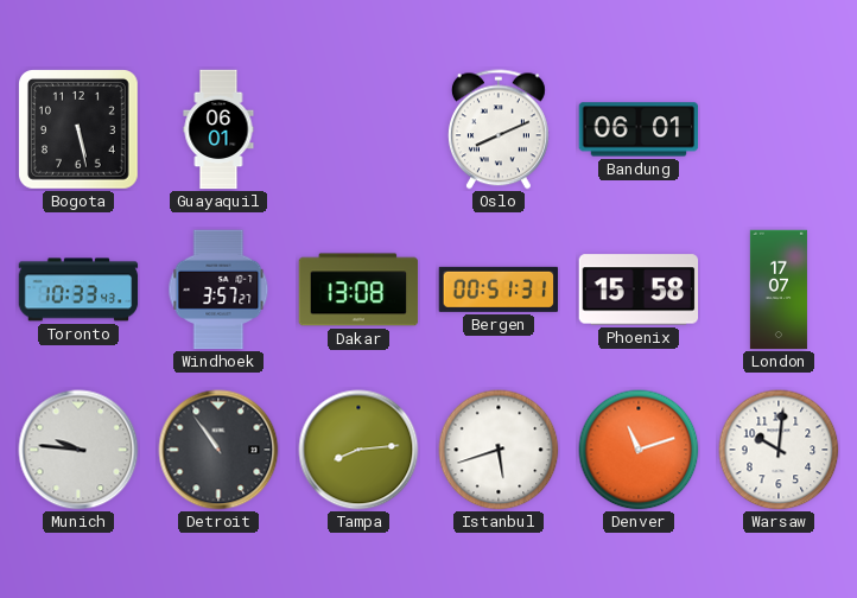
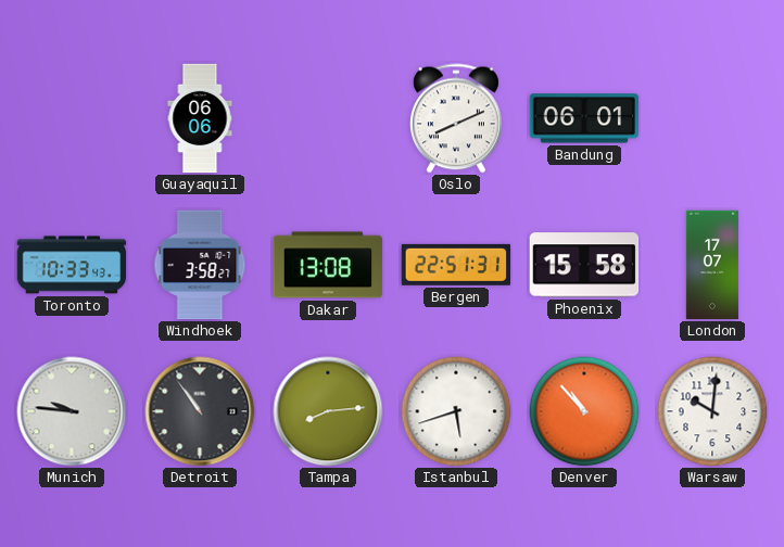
Bogota: 5:28 -> none
Guayaquil: 06:01 -> 06:06
Windhoek: 3:57 -> 3:58
Bergen: 00:51 -> 22:51
Denver: 11:12 -> 10:53
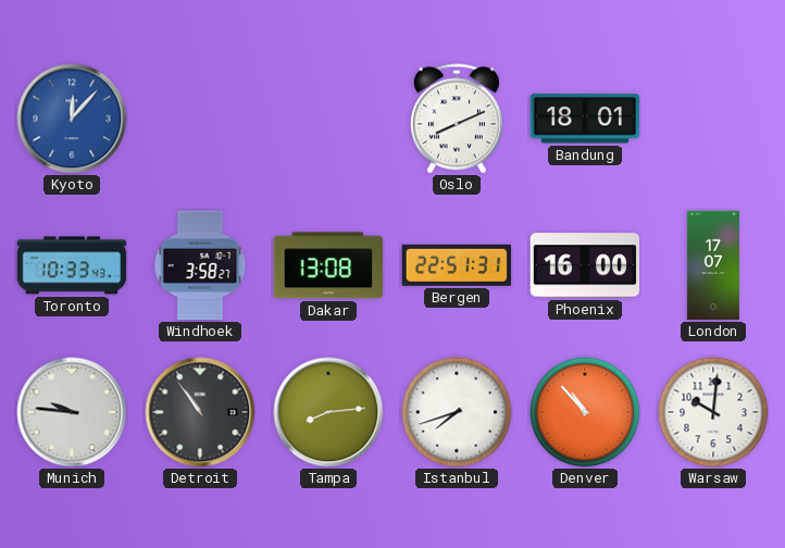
Kyoto: none -> 12:07
Guayaquil: 06:06 -> none
Bandung: 06:01 -> 18:01
Phoenix: 15:58 -> 16:00
Istanbul: 5:42 -> 7:42
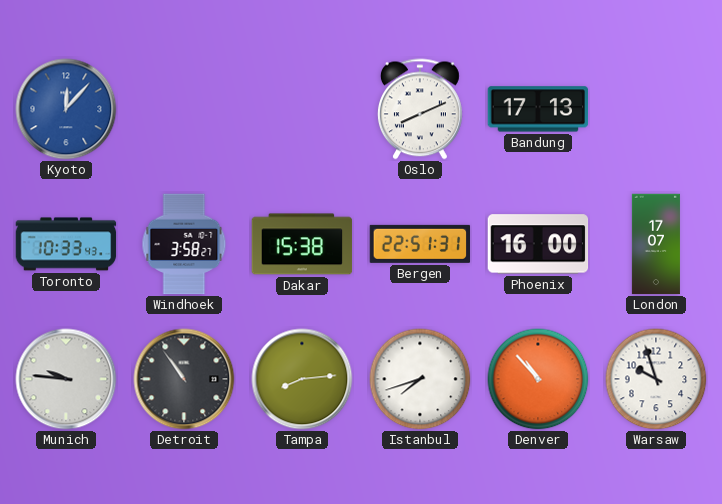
Bandung: 18:01 -> 17:13
Dakar: 13:08 -> 15:38
Warsaw: 10:01 -> 9:57
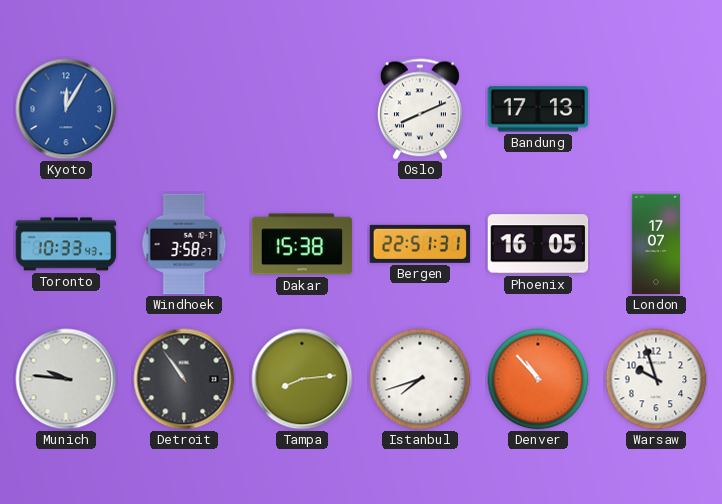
Kyoto: 12:07 -> 12:05
Phoenix: 16:00 -> 16:05
